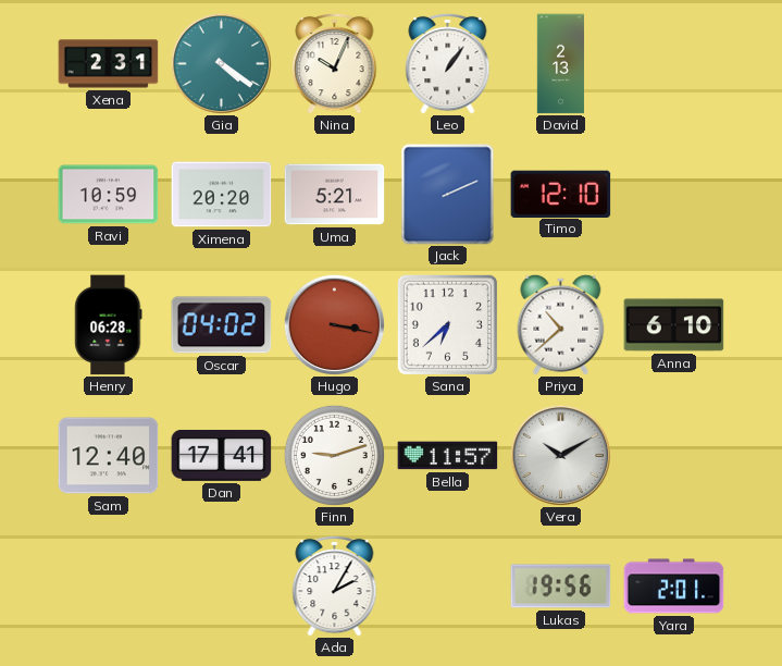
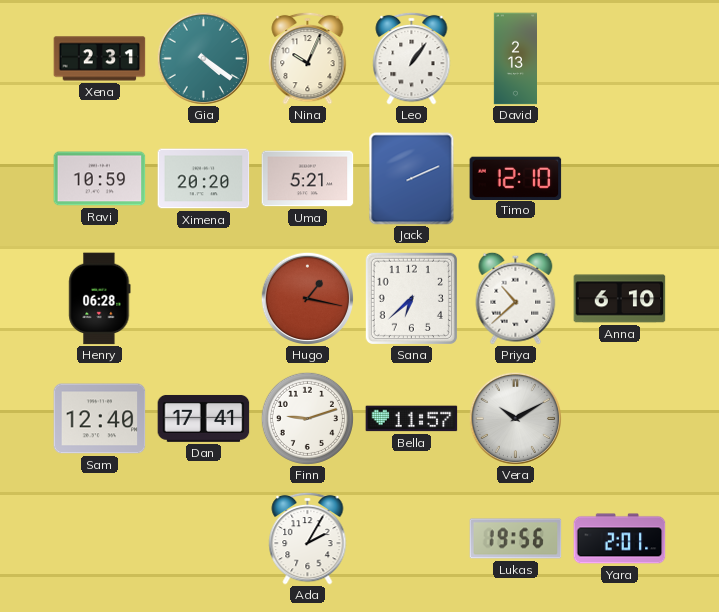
Oscar: 04:02 -> none
Hugo: 3:17 -> 1:17
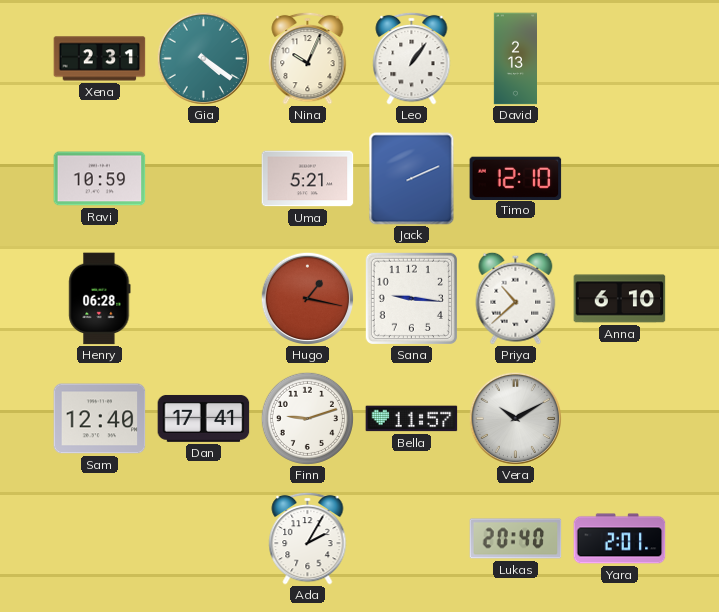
Ximena: 20:20 -> none
Sana: 6:38 -> 9:16
Lukas: 19:56 -> 20:40
